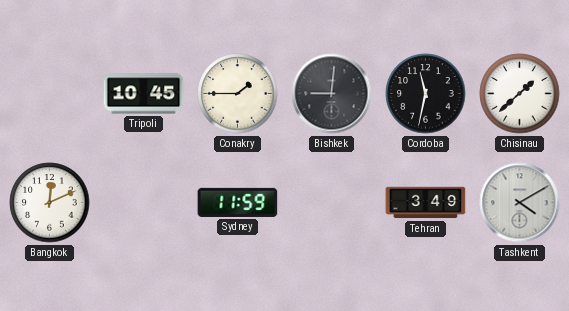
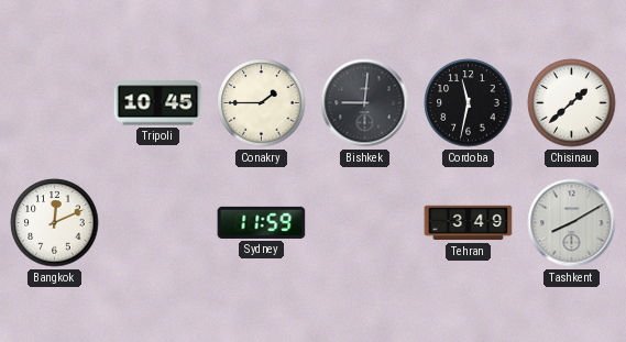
Tashkent: 4:10 -> 8:10
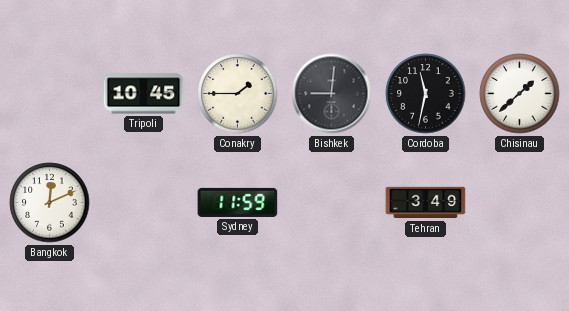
Tashkent: 8:10 -> none
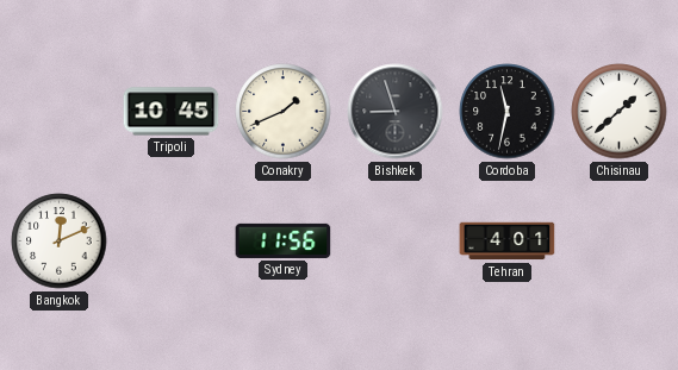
Conakry: 1:45 -> 1:41
Bishkek: 9:01 -> 8:57
Sydney: 11:59 -> 11:56
Tehran: 3:49 -> 4:01
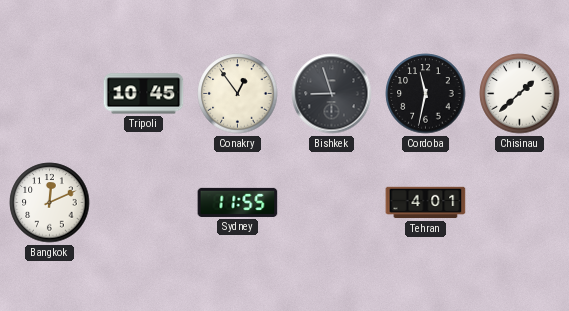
Conakry: 1:41 -> 12:54
Sydney: 11:56 -> 11:55
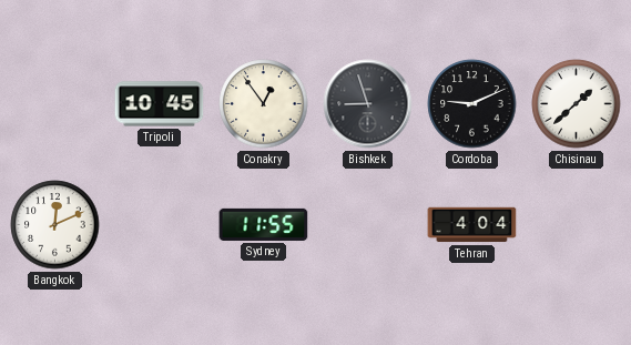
Cordoba: 11:32 -> 9:11
Tehran: 4:01 -> 4:04
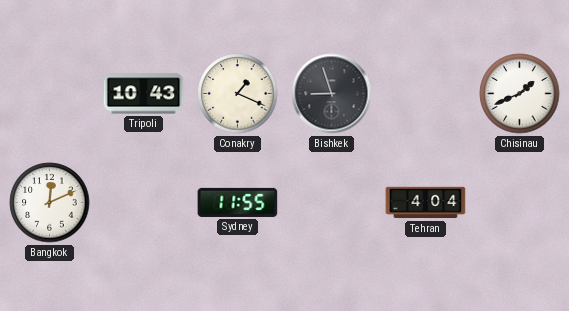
Tripoli: 10:45 -> 10:43
Conakry: 12:54 -> 1:19
Cordoba: 9:11 -> none
Chisinau: 1:38 -> 1:41
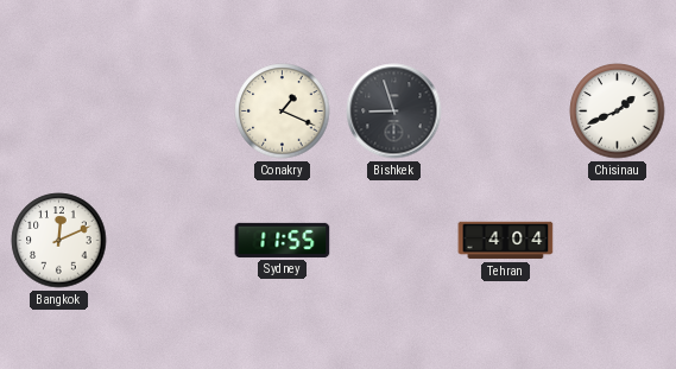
Tripoli: 10:43 -> none
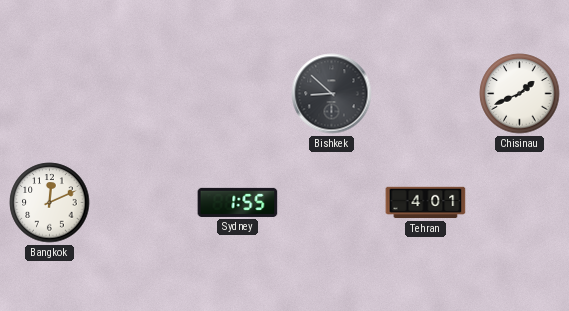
Conakry: 1:19 -> none
Bishkek: 8:57 -> 8:52
Sydney: 11:55 -> 1:55
Tehran: 4:04 -> 4:01
